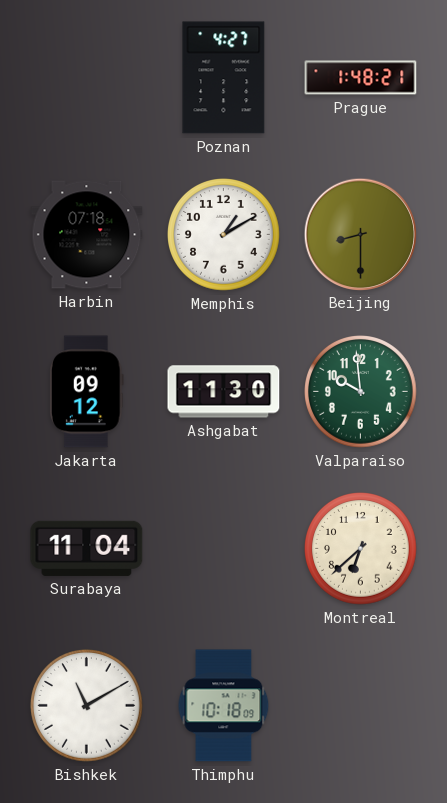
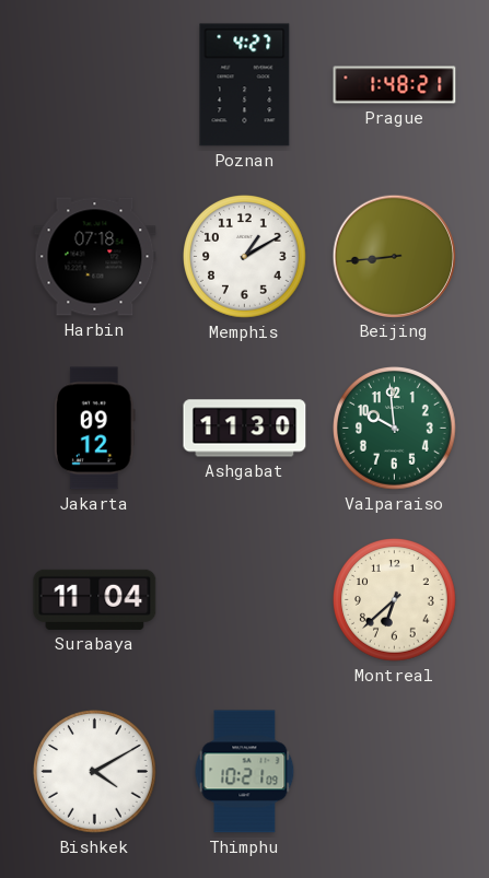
Beijing: 8:30 -> 8:44
Bishkek: 11:10 -> 4:10
Thimphu: 10:18 -> 10:21
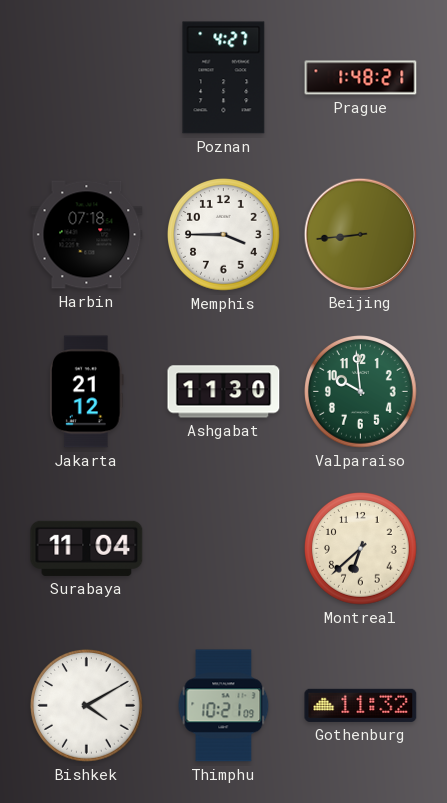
Memphis: 1:10 -> 3:45
Jakarta: 09:12 -> 21:12
Gothenburg: none -> 11:32
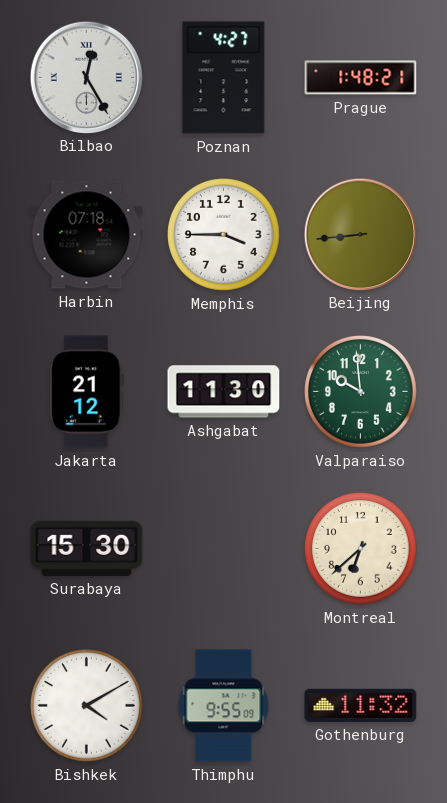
Bilbao: none -> 12:25
Surabaya: 11:04 -> 15:30
Thimphu: 10:21 -> 9:55
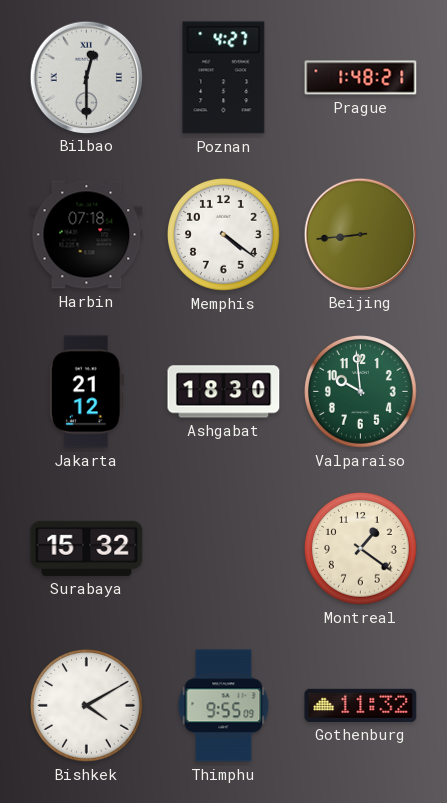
Bilbao: 12:25 -> 12:30
Memphis: 3:45 -> 4:21
Ashgabat: 11:30 -> 18:30
Surabaya: 15:30 -> 15:32
Montreal: 6:38 -> 1:21
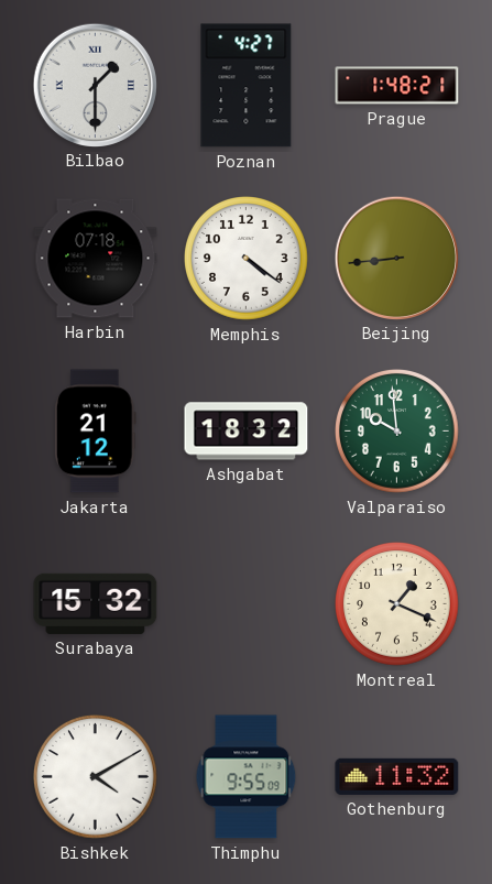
Bilbao: 12:30 -> 1:30
Ashgabat: 18:30 -> 18:32
Montreal: 1:21 -> 1:19
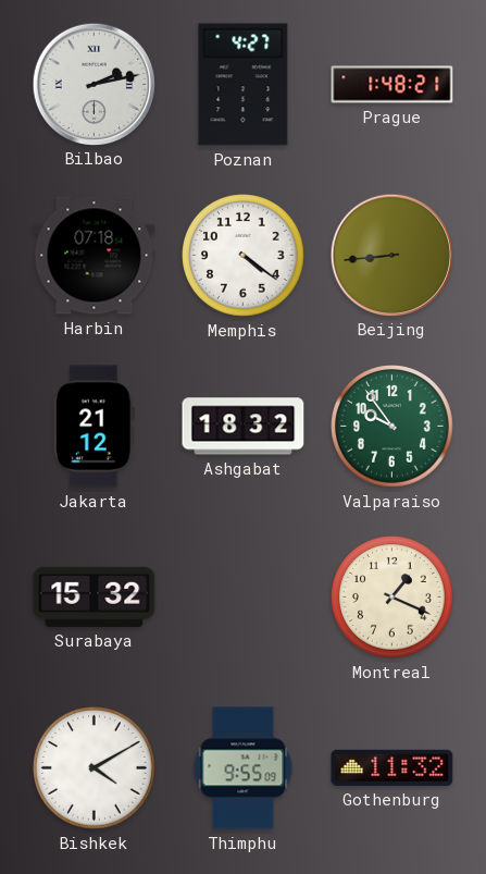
Bilbao: 1:30 -> 2:13
Valparaiso: 9:59 -> 9:54
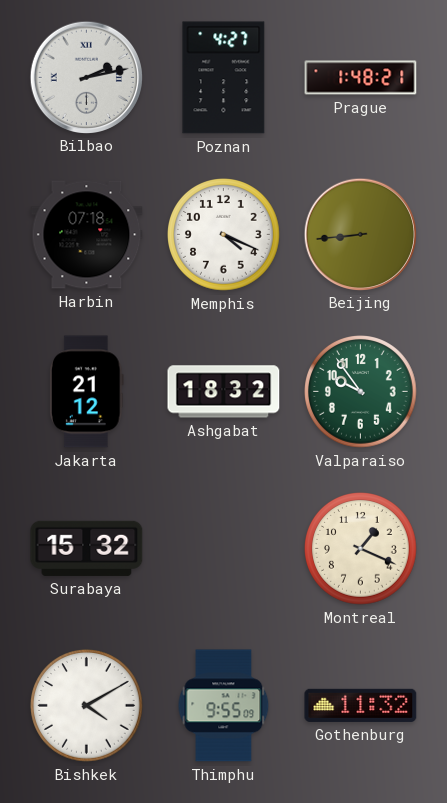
Memphis: 4:21 -> 4:19
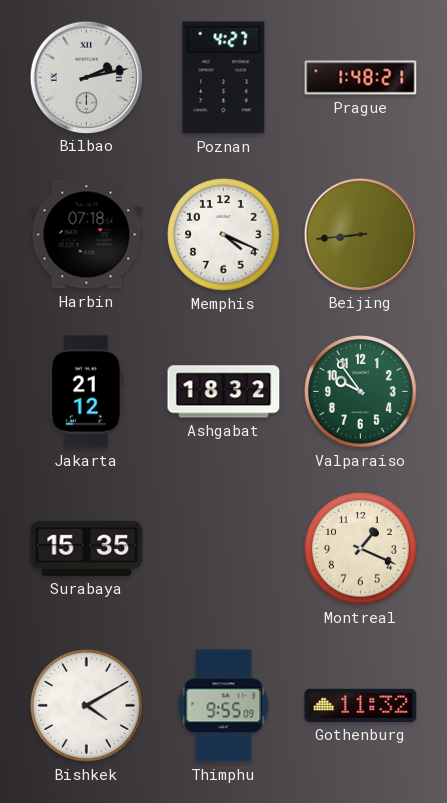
Surabaya: 15:32 -> 15:35
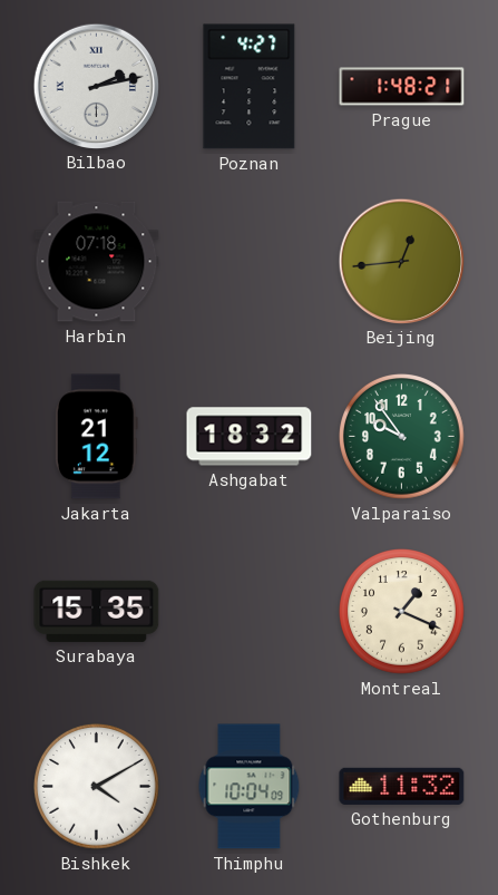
Memphis: 4:19 -> none
Beijing: 8:44 -> 12:44
Thimphu: 9:55 -> 10:04
